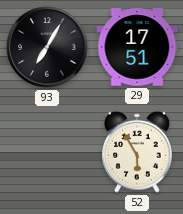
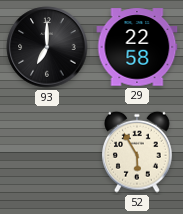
93: 7:05 -> 7:00
29: 17:51 -> 22:58
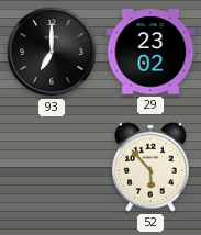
29: 22:58 -> 23:02
52: 5:55 -> 5:53
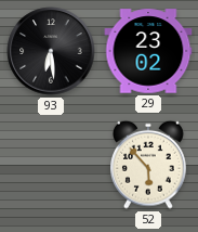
93: 7:00 -> 6:29
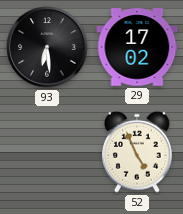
29: 23:02 -> 17:02
52: 5:53 -> 4:56
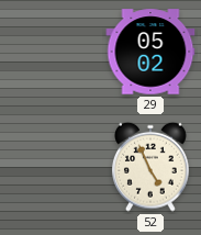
93: 6:29 -> none
29: 17:02 -> 05:02
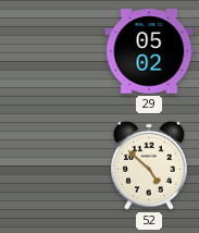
52: 4:56 -> 4:52
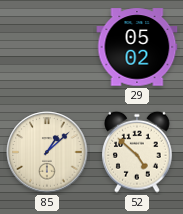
85: none -> 1:08
